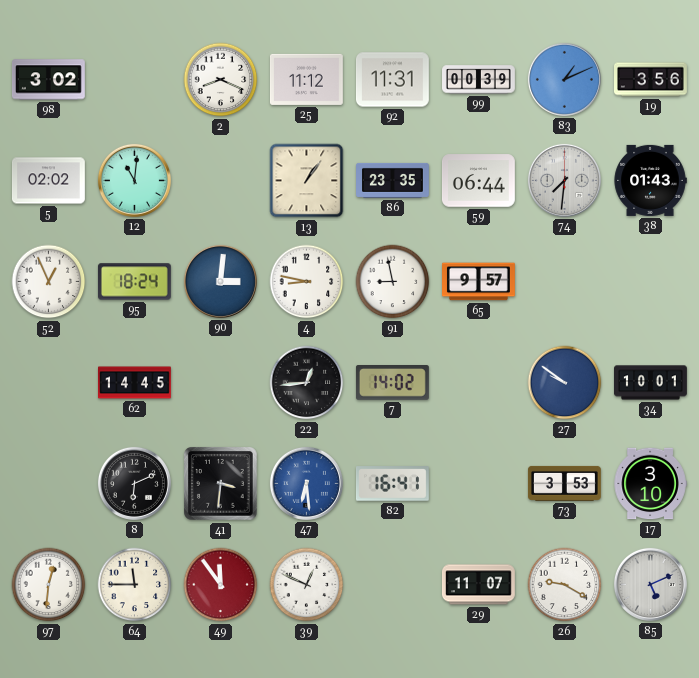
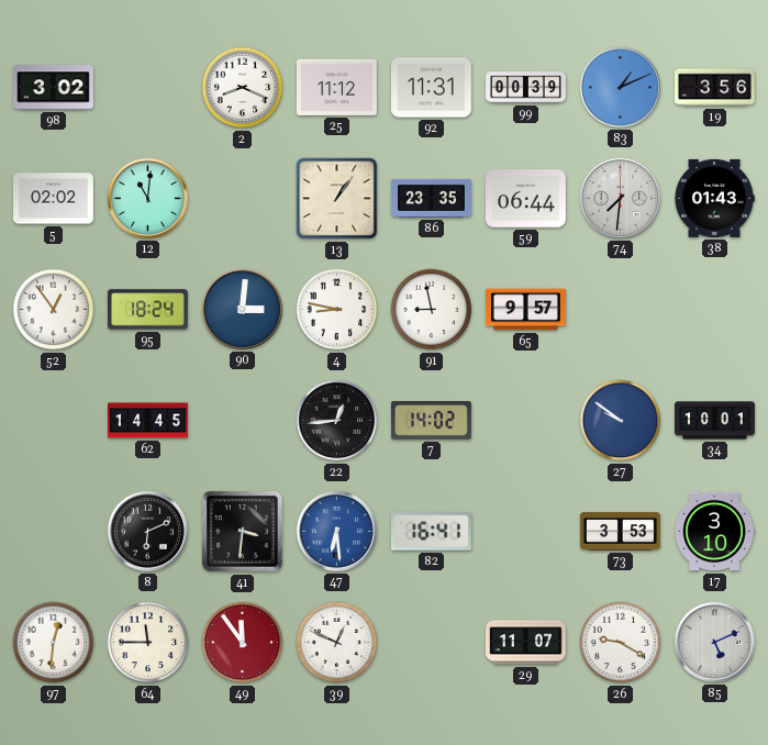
52: 12:56 -> 12:54
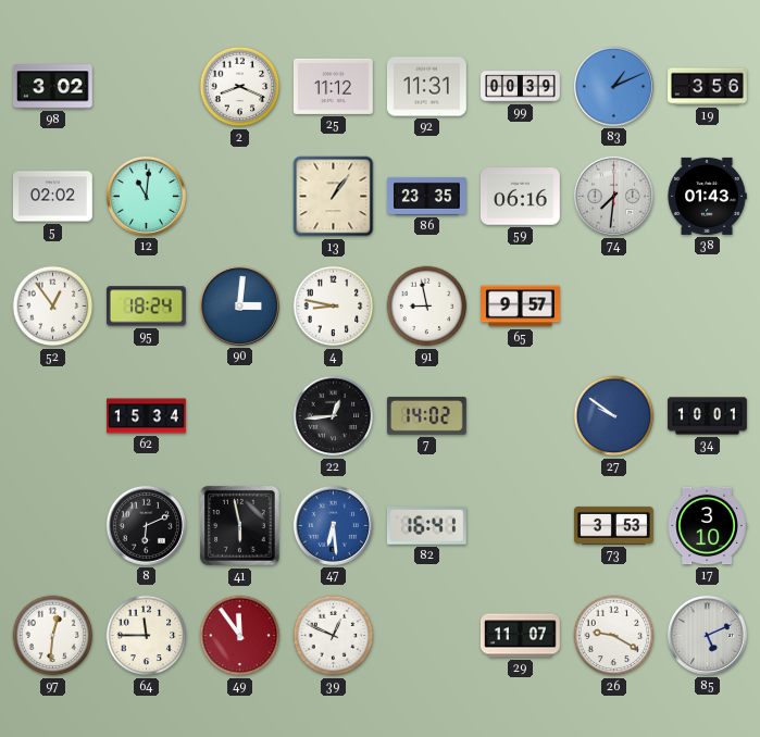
59: 06:44 -> 06:16
62: 14:45 -> 15:34
41: 3:31 -> 5:58
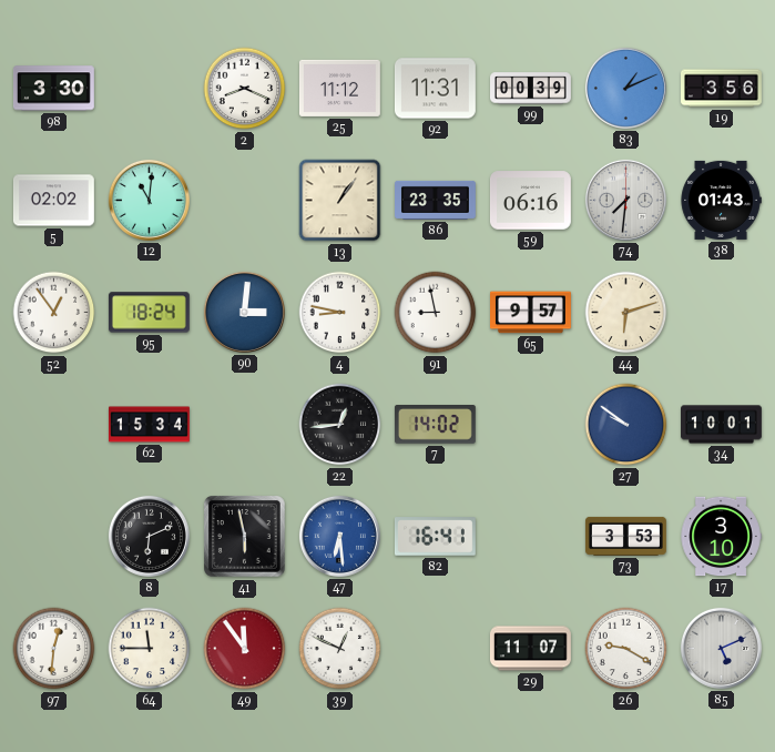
98: 3:02 -> 3:30
44: none -> 6:12
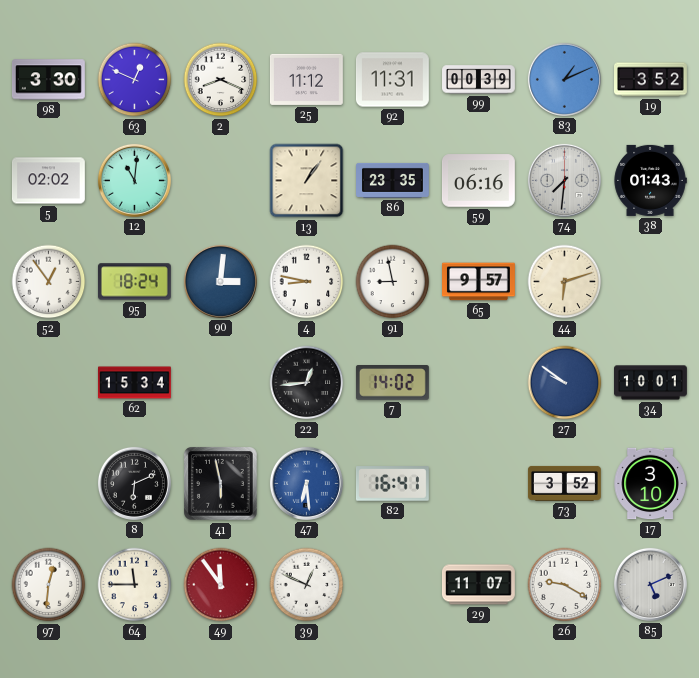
63: none -> 12:49
19: 3:56 -> 3:52
73: 3:53 -> 3:52
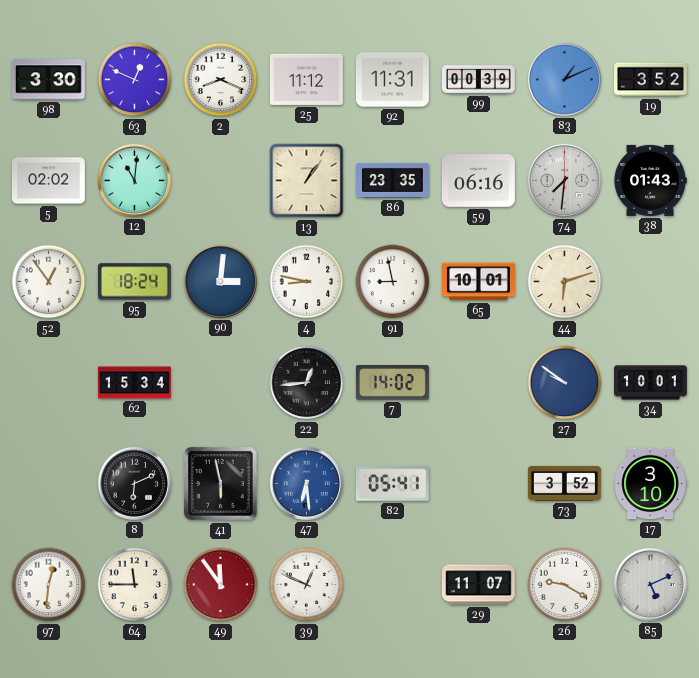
65: 9:57 -> 10:01
82: 16:41 -> 05:41
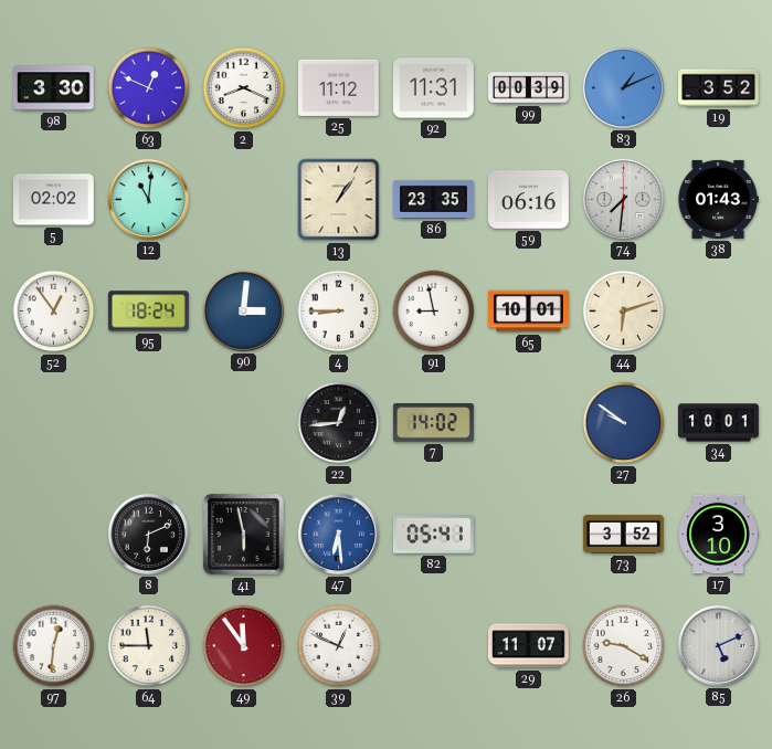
4: 8:47 -> 8:45
62: 15:34 -> none
